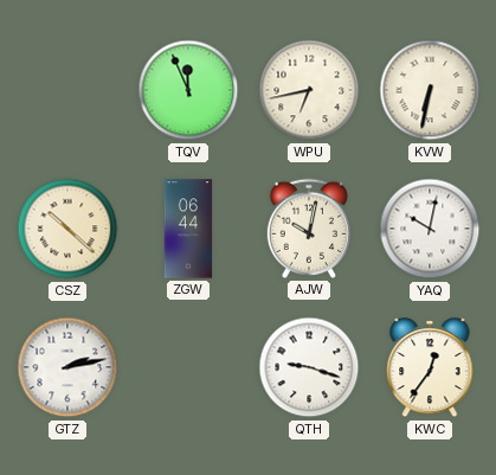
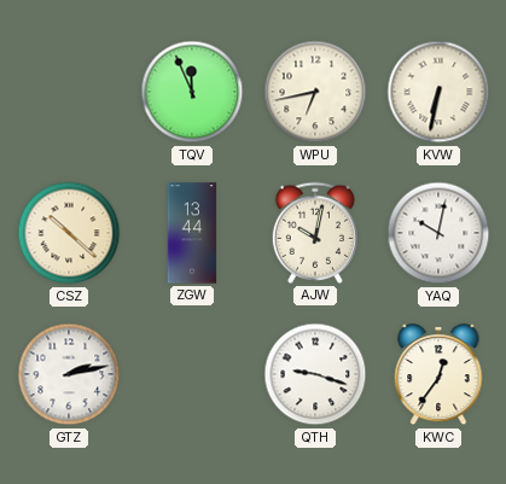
ZGW: 06:44 -> 13:44
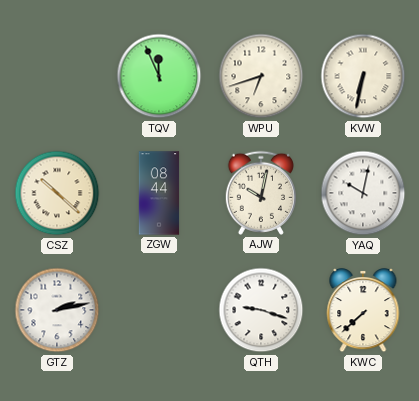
WPU: 6:43 -> 6:42
ZGW: 13:44 -> 08:44
KWC: 12:36 -> 7:38
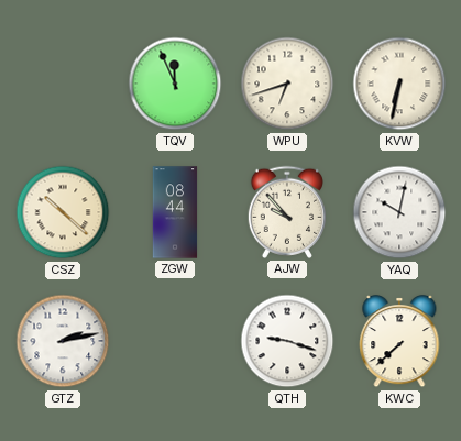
AJW: 10:02 -> 9:53
